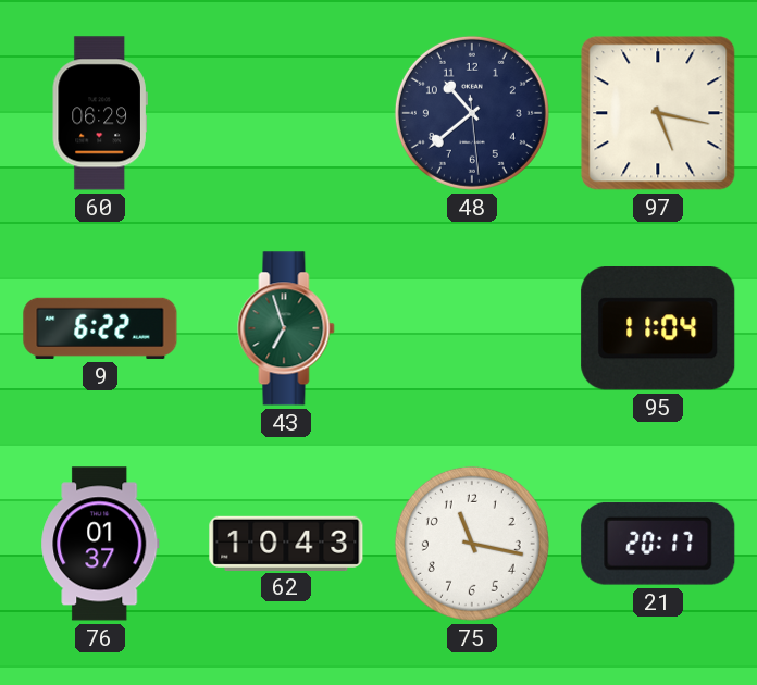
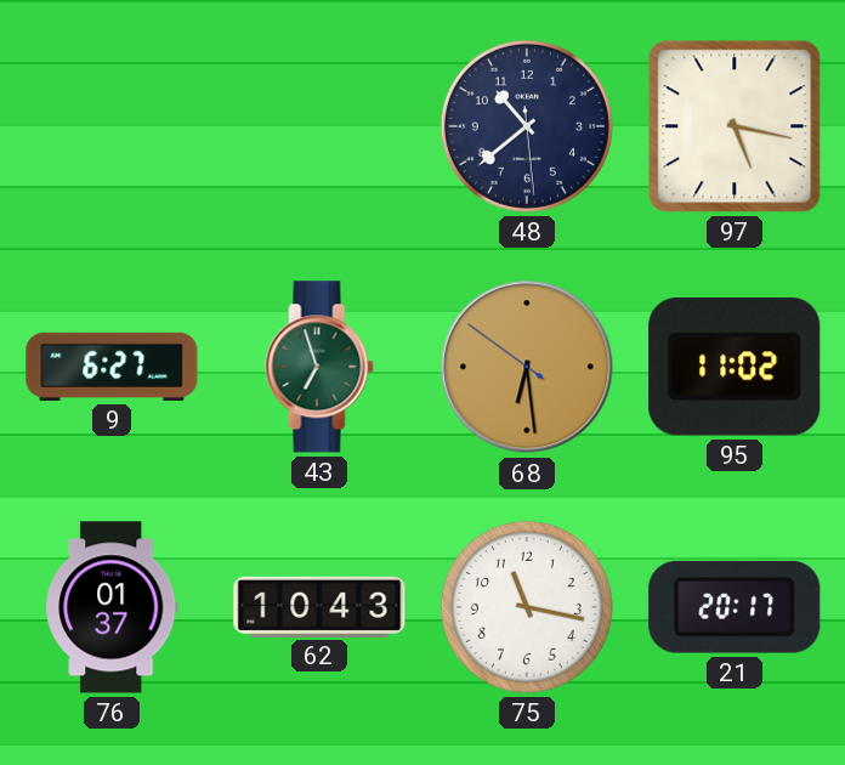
60: 06:29 -> none
9: 6:22 -> 6:27
68: none -> 6:28
95: 11:04 -> 11:02
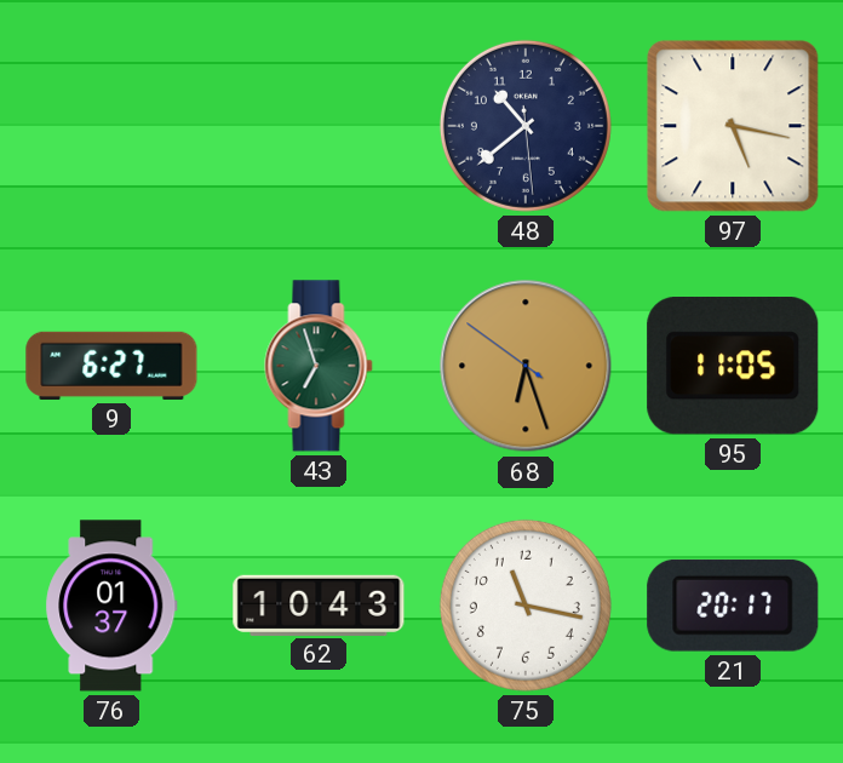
68: 6:28 -> 6:26
95: 11:02 -> 11:05
